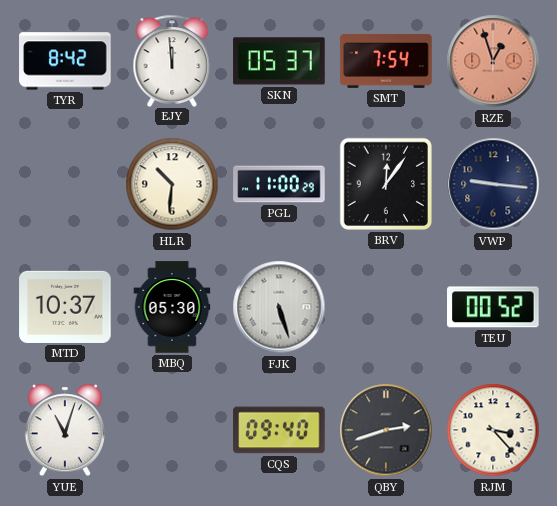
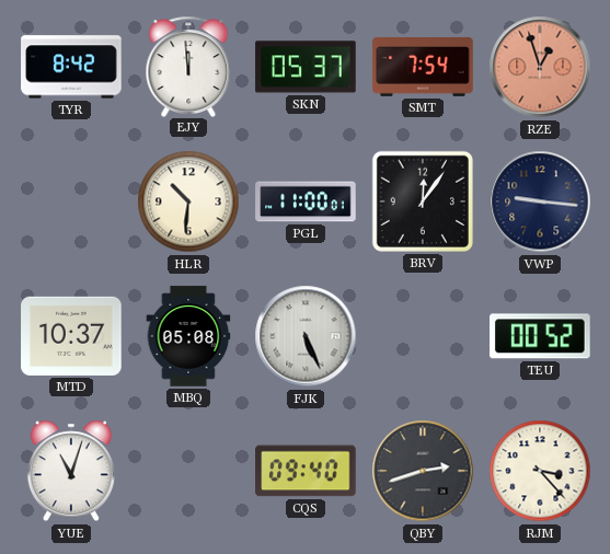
PGL: 11:00:29 -> 11:00:01
MBQ: 05:30 -> 05:08
FJK: 5:27 -> 5:26
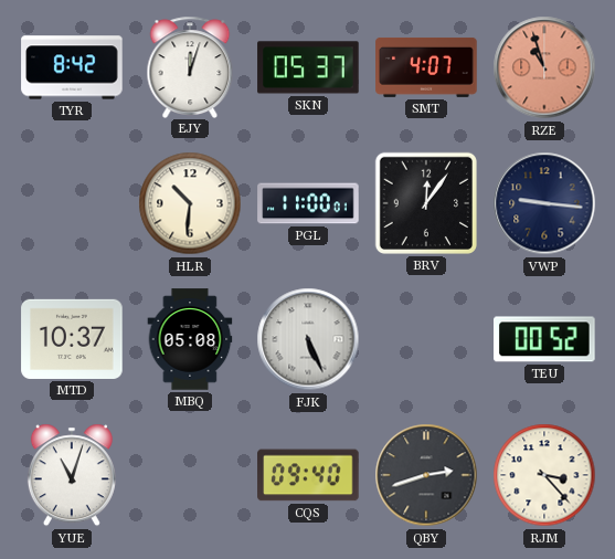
EJY: 11:59 -> 12:03
SMT: 7:54 -> 4:07
RZE: 12:57 -> 10:57
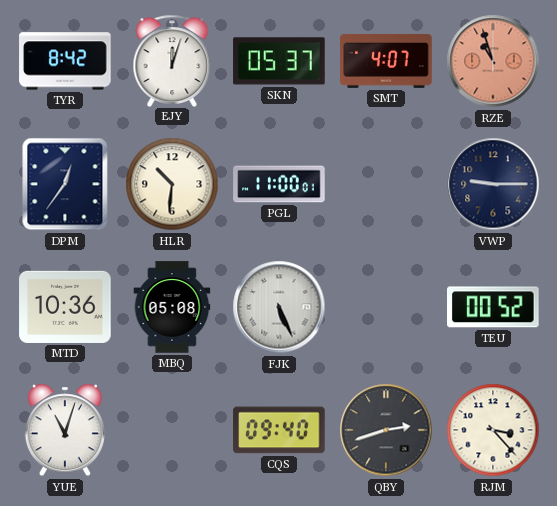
DPM: none -> 12:36
BRV: 12:06 -> none
VWP: 9:16 -> 9:15
MTD: 10:37 -> 10:36
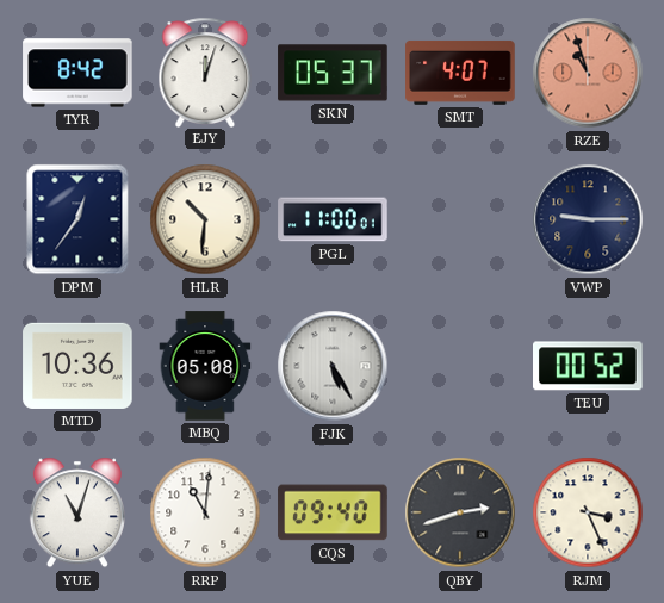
FJK: 5:26 -> 5:25
RRP: none -> 11:01
RJM: 3:23 -> 3:26
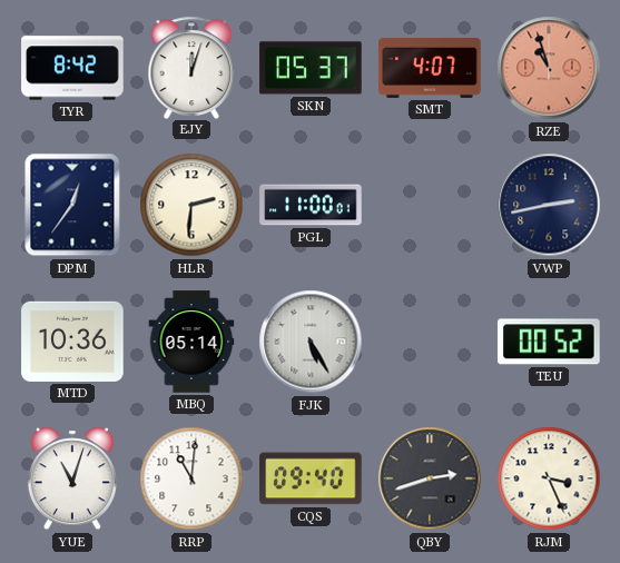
HLR: 10:31 -> 2:31
VWP: 9:15 -> 2:43
MBQ: 05:08 -> 05:14
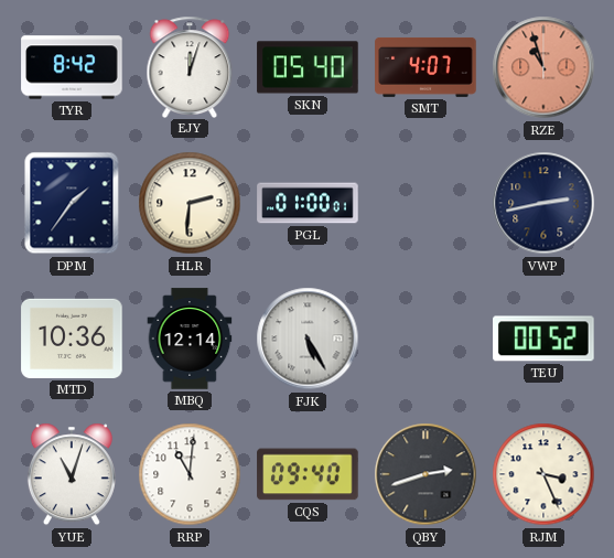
SKN: 05:37 -> 05:40
DPM: 12:36 -> 1:36
PGL: 11:00 -> 01:00
MBQ: 05:14 -> 12:14
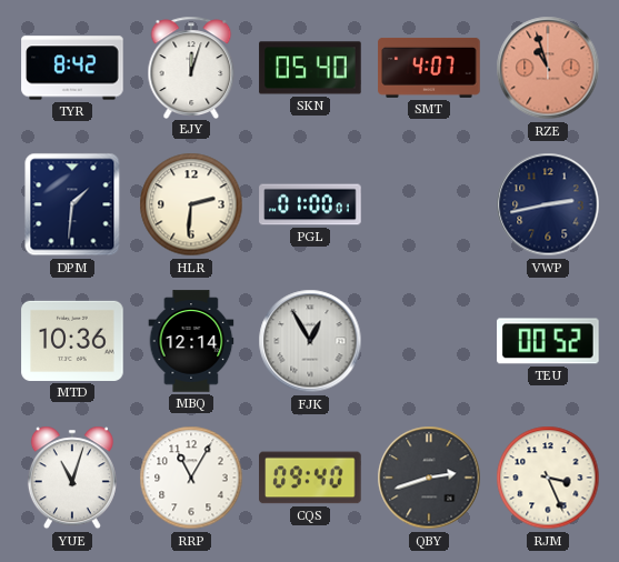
DPM: 1:36 -> 1:31
FJK: 5:25 -> 12:55
RRP: 11:01 -> 11:05
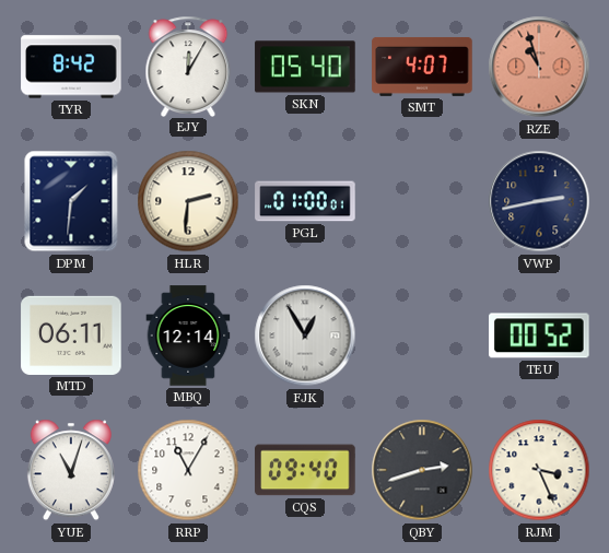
EJY: 12:03 -> 12:05
MTD: 10:36 -> 06:11
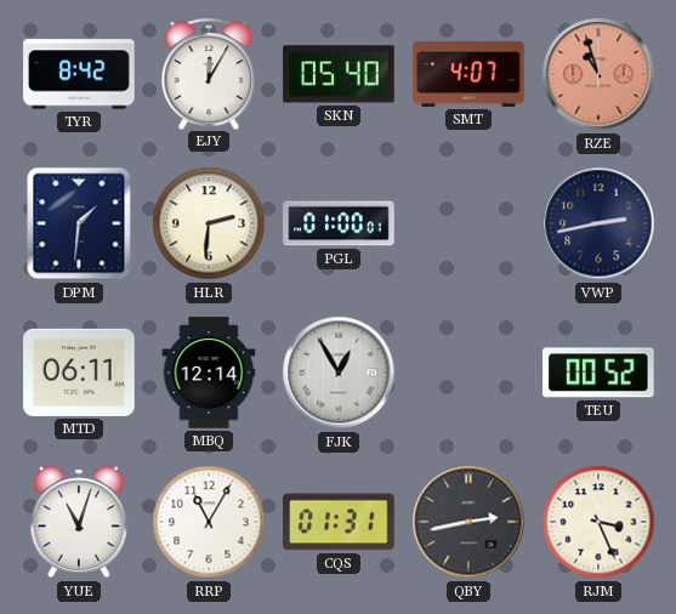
CQS: 09:40 -> 01:31
QBY: 2:42 -> 2:43
